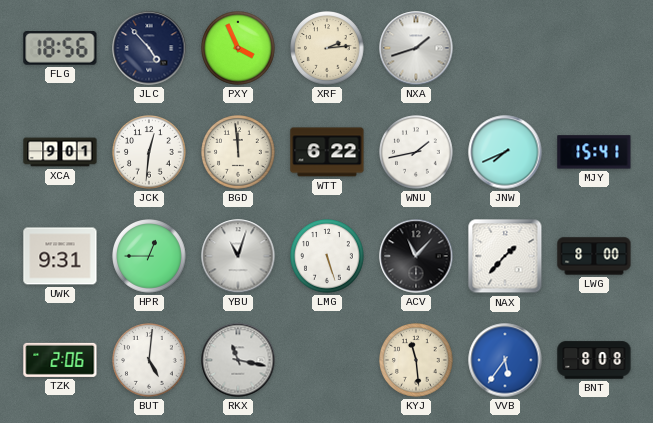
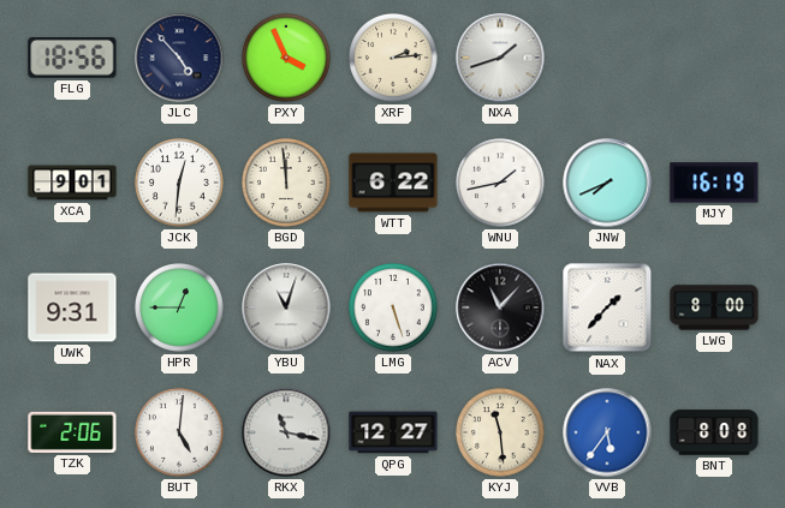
MJY: 15:41 -> 16:19
QPG: none -> 12:27
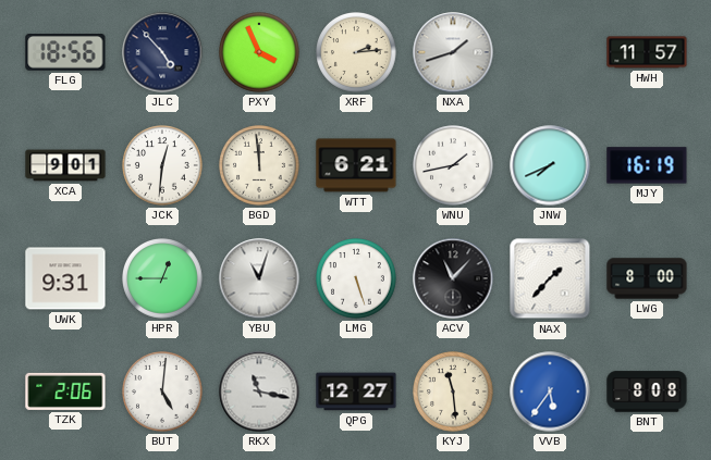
HWH: none -> 11:57
WTT: 6:22 -> 6:21
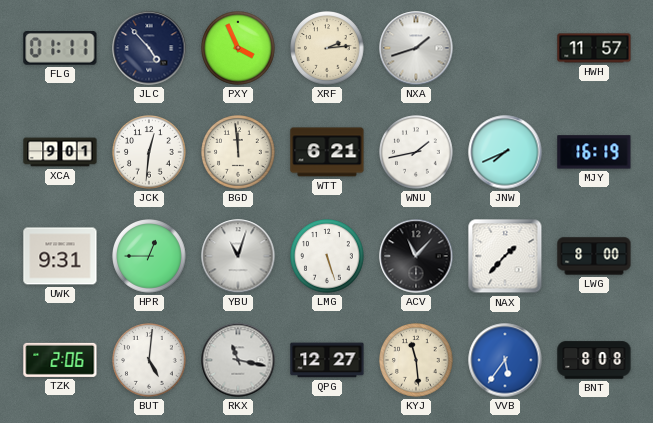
FLG: 18:56 -> 01:11
